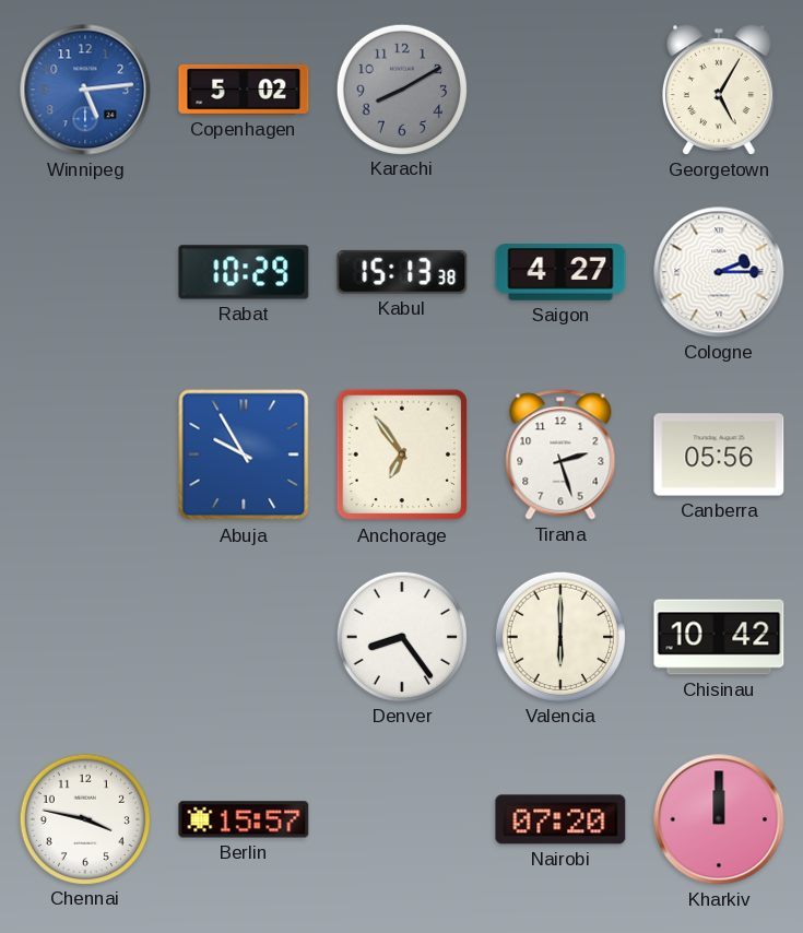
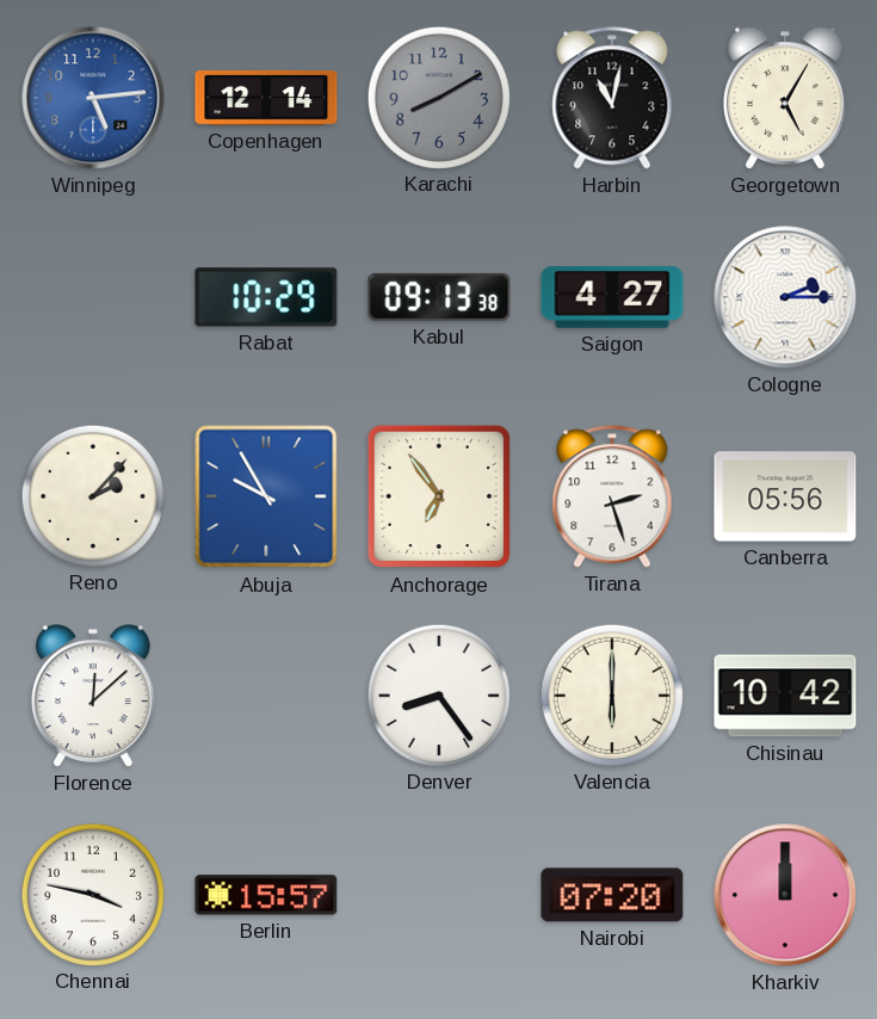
Copenhagen: 5:02 -> 12:14
Harbin: none -> 11:02
Kabul: 15:13 -> 09:13
Reno: none -> 2:07
Florence: none -> 12:08
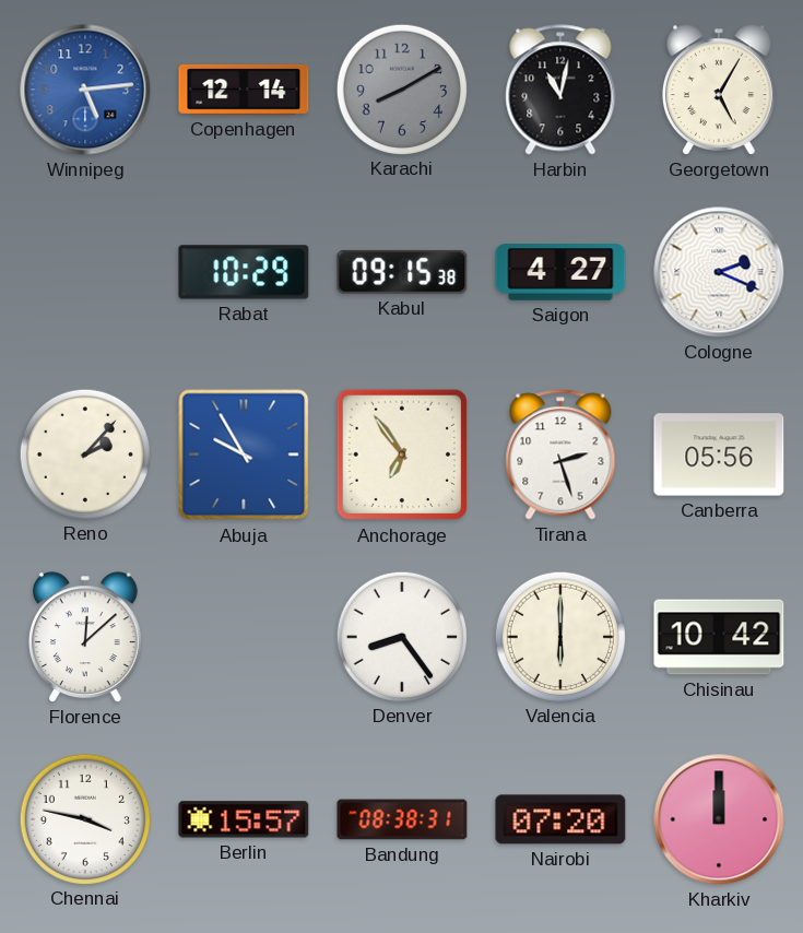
Kabul: 09:13 -> 09:15
Cologne: 2:15 -> 2:19
Bandung: none -> 08:38
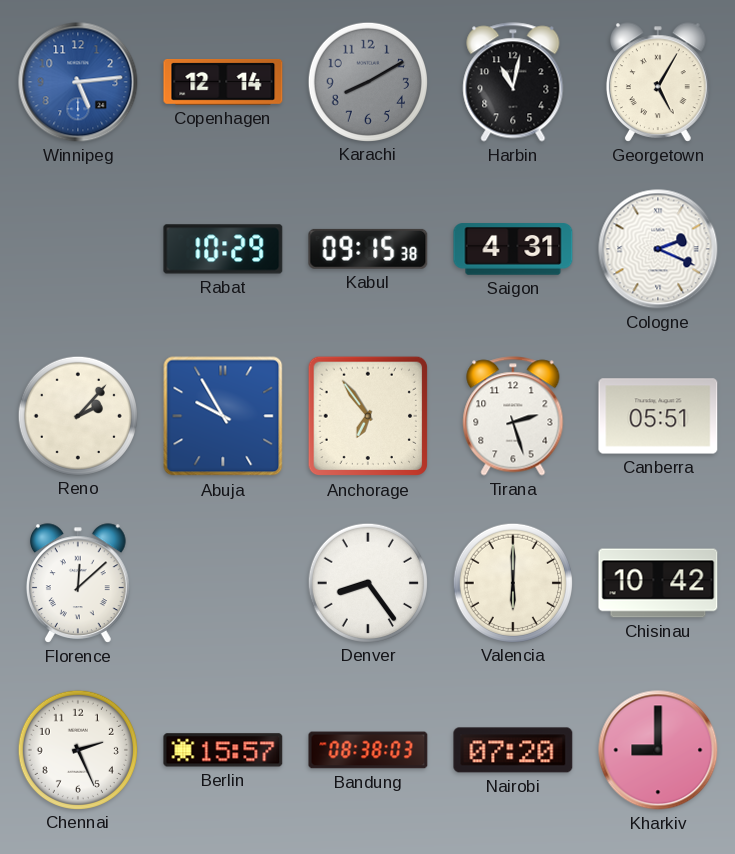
Saigon: 4:27 -> 4:31
Canberra: 05:56 -> 05:51
Chennai: 3:47 -> 2:26
Bandung: 08:38:31 -> 08:38:03
Kharkiv: 12:00 -> 9:00
